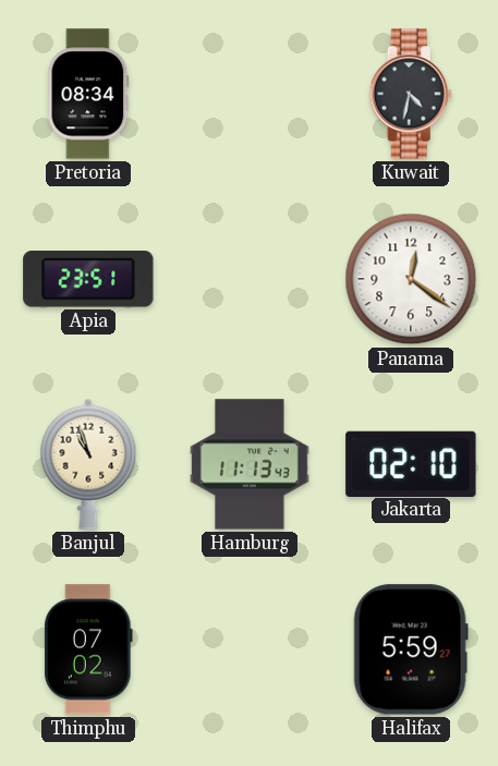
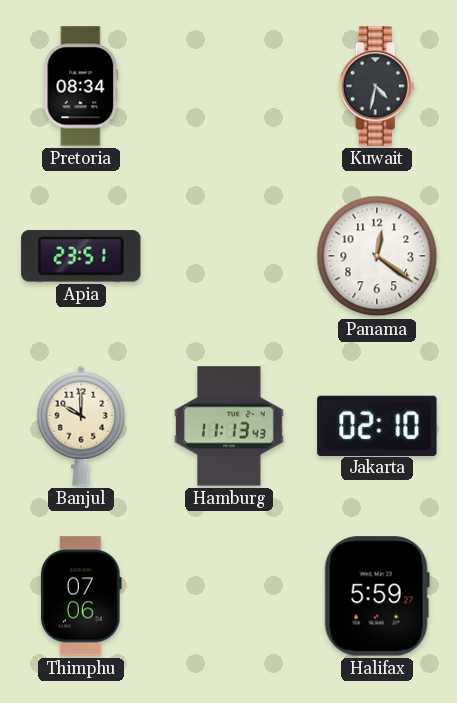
Banjul: 10:57 -> 10:00
Thimphu: 07:02 -> 07:06
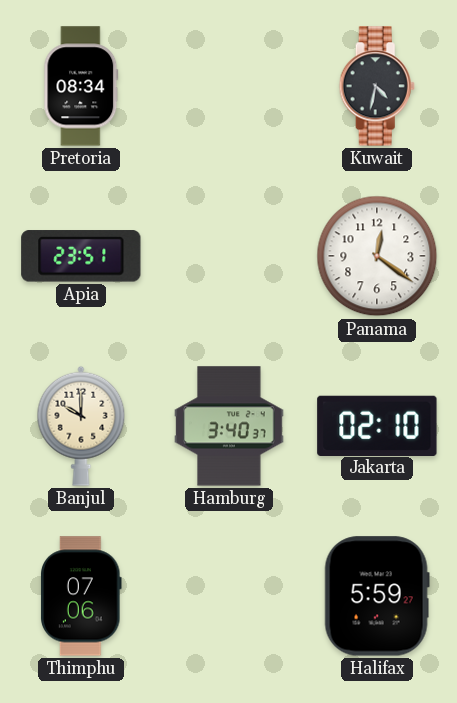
Hamburg: 11:13 -> 3:40
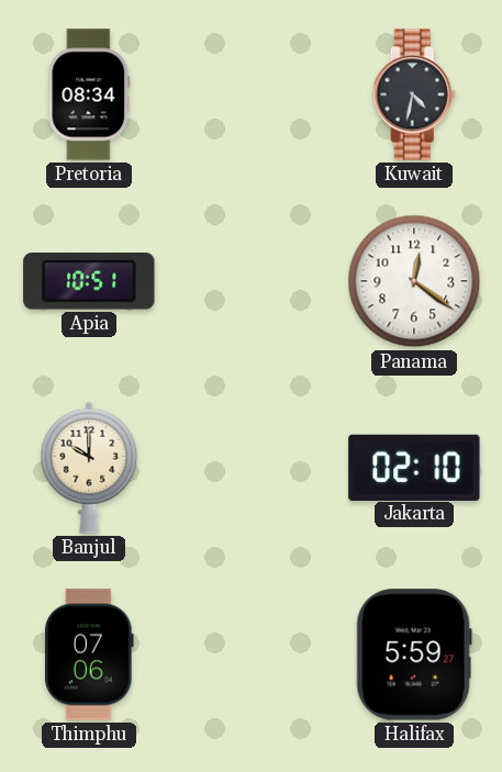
Apia: 23:51 -> 10:51
Hamburg: 3:40 -> none
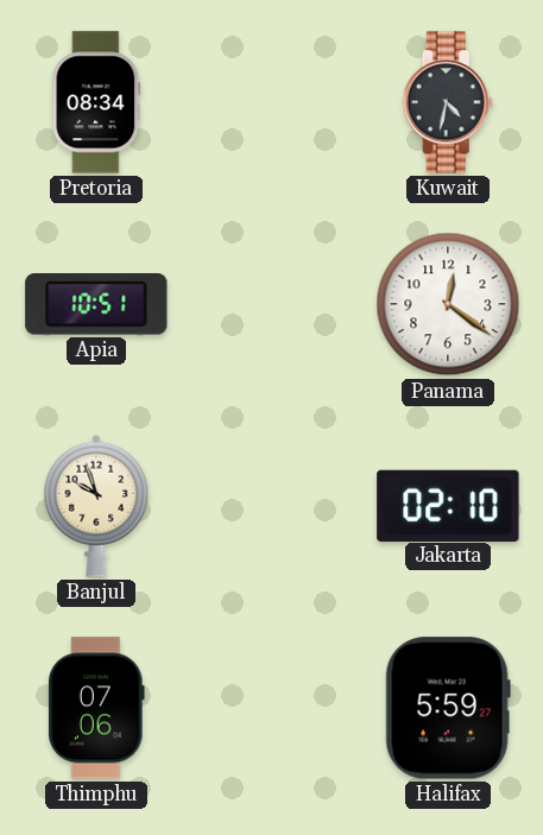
Banjul: 10:00 -> 9:57
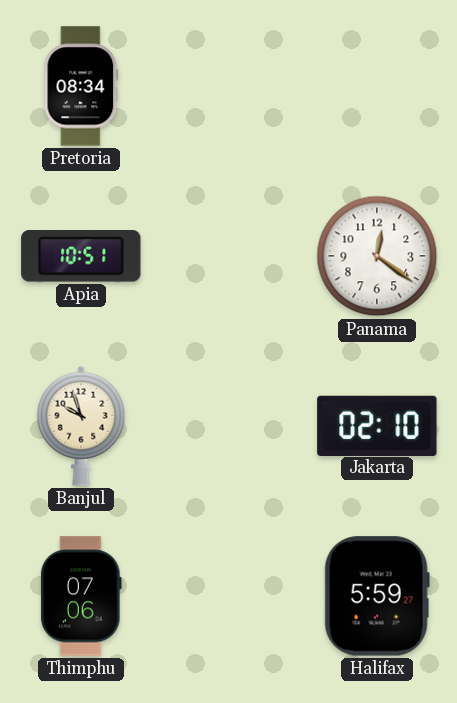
Kuwait: 4:32 -> none
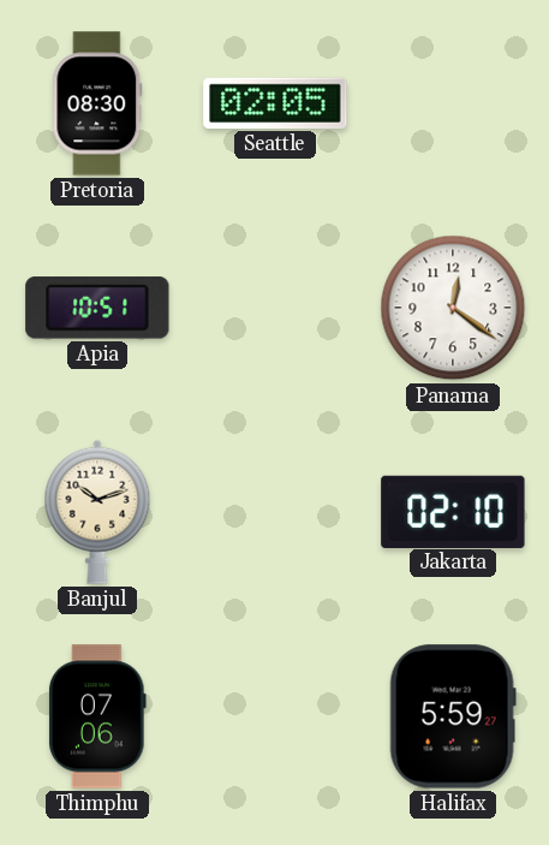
Pretoria: 08:34 -> 08:30
Seattle: none -> 02:05
Banjul: 9:57 -> 10:12
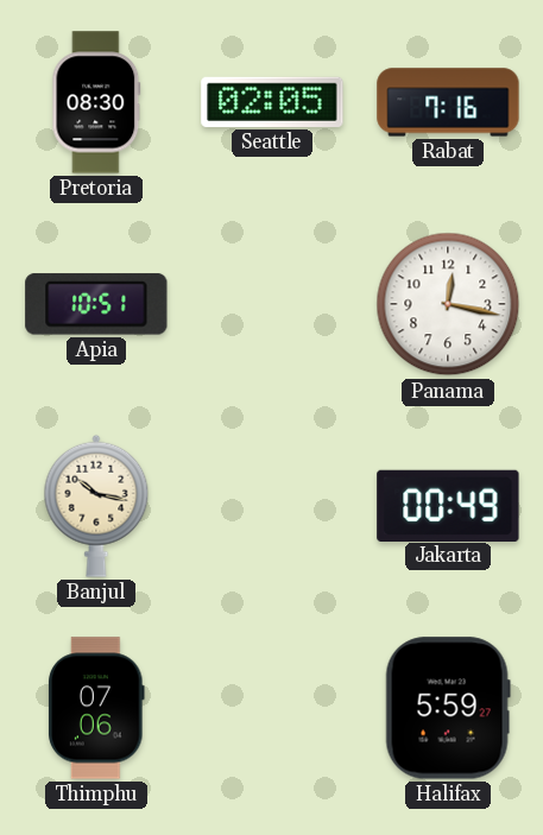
Rabat: none -> 7:16
Panama: 12:21 -> 12:17
Banjul: 10:12 -> 10:17
Jakarta: 02:10 -> 00:49
